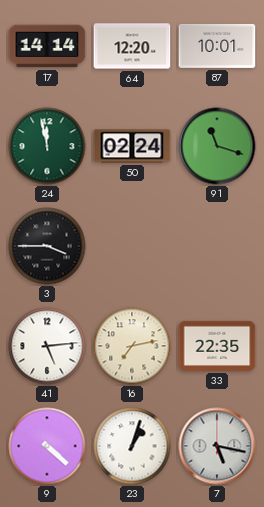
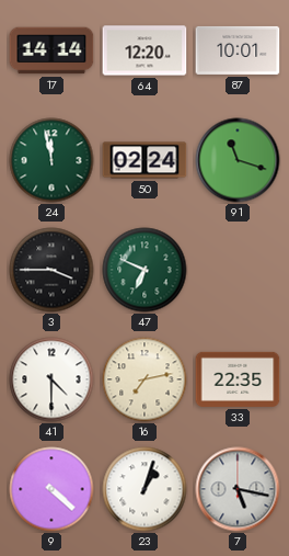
47: none -> 6:49
41: 5:14 -> 4:30
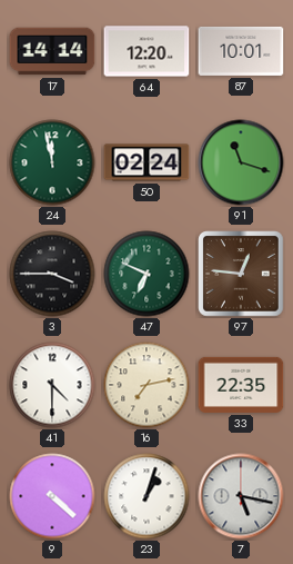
97: none -> 12:46
